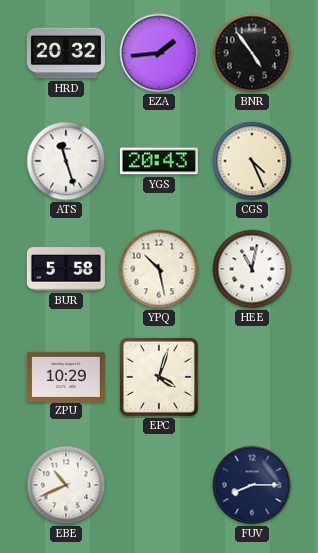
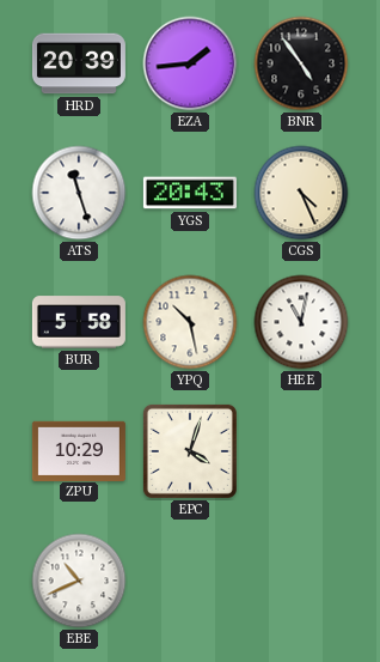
HRD: 20:32 -> 20:39
FUV: 8:15 -> none
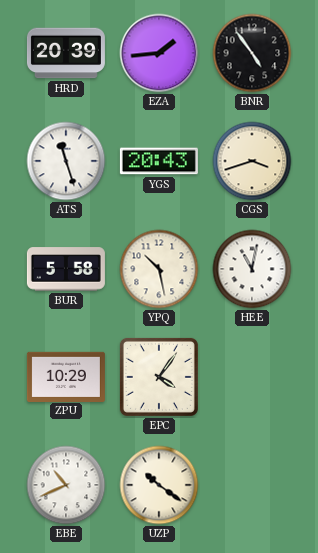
CGS: 4:26 -> 3:42
EPC: 4:03 -> 4:06
UZP: none -> 10:21
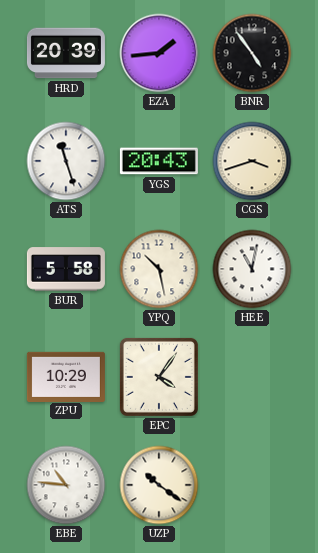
EBE: 10:41 -> 10:46
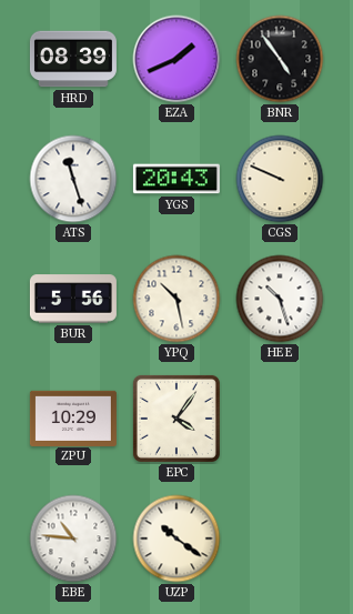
HRD: 20:39 -> 08:39
EZA: 1:44 -> 1:41
CGS: 3:42 -> 9:49
BUR: 5:58 -> 5:56
HEE: 11:02 -> 10:27
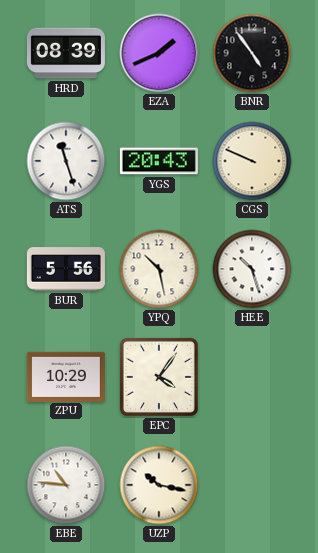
UZP: 10:21 -> 10:17
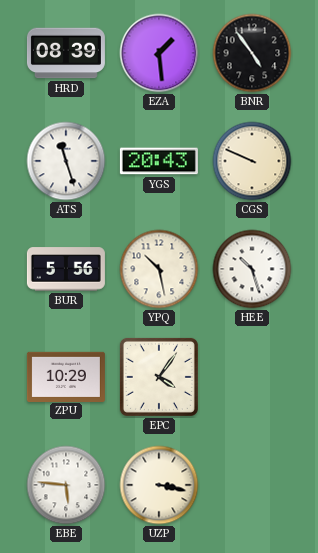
EZA: 1:41 -> 1:29
EBE: 10:46 -> 5:46
UZP: 10:17 -> 3:17
